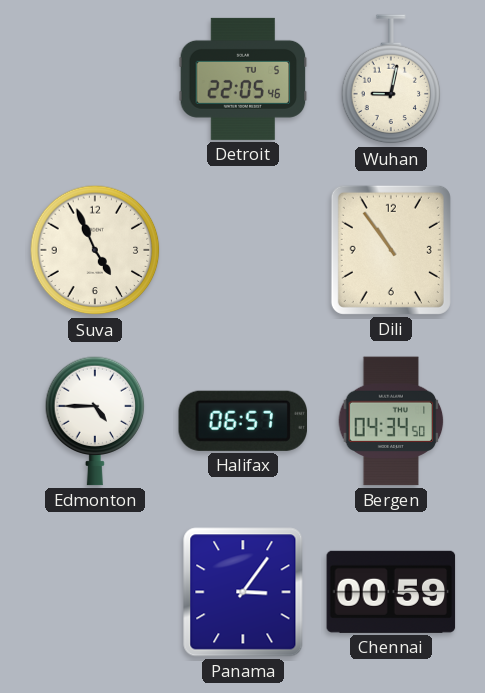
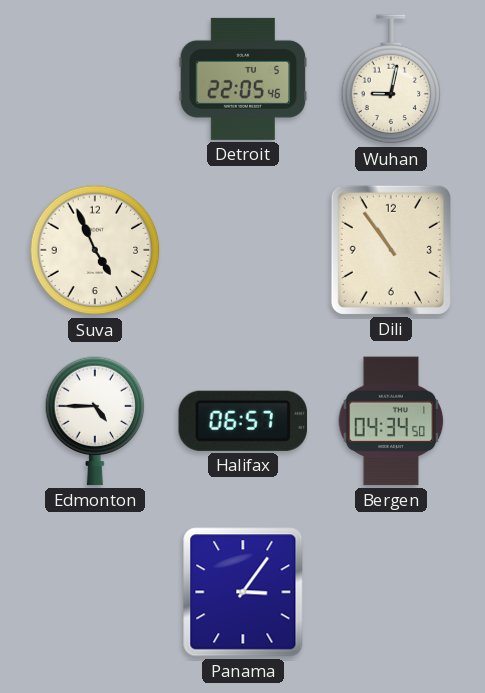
Chennai: 00:59 -> none
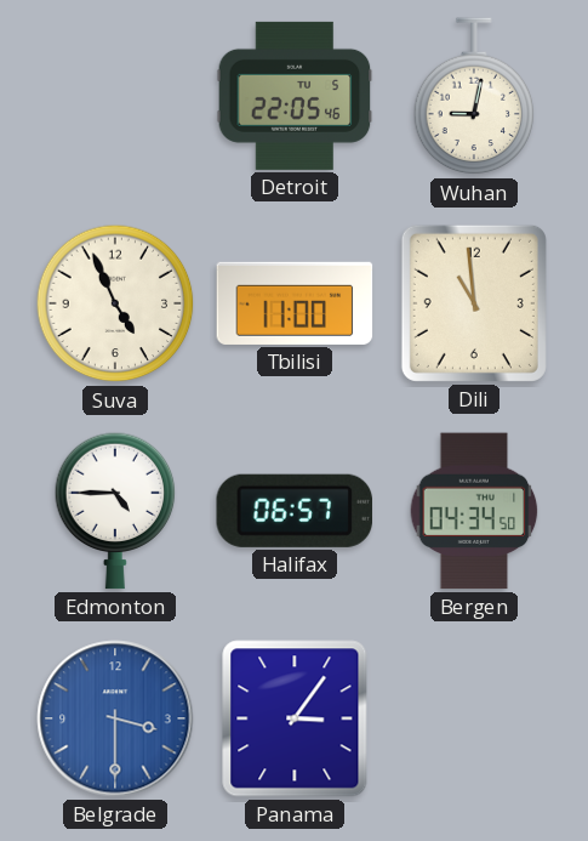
Tbilisi: none -> 11:00
Dili: 10:54 -> 10:59
Belgrade: none -> 3:30
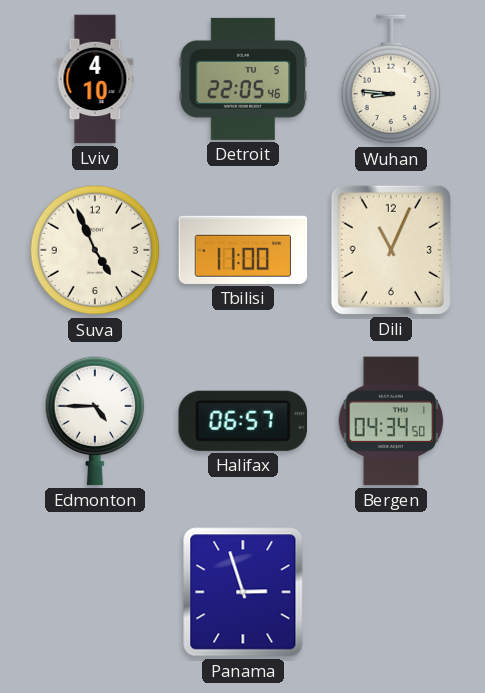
Lviv: none -> 4:10
Wuhan: 9:02 -> 8:46
Dili: 10:59 -> 11:04
Belgrade: 3:30 -> none
Panama: 3:06 -> 2:57
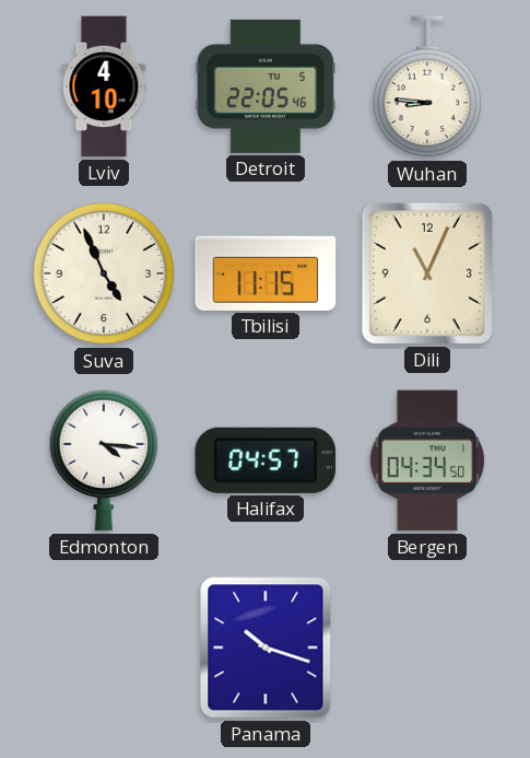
Tbilisi: 11:00 -> 11:15
Edmonton: 4:45 -> 4:16
Halifax: 06:57 -> 04:57
Panama: 2:57 -> 10:18
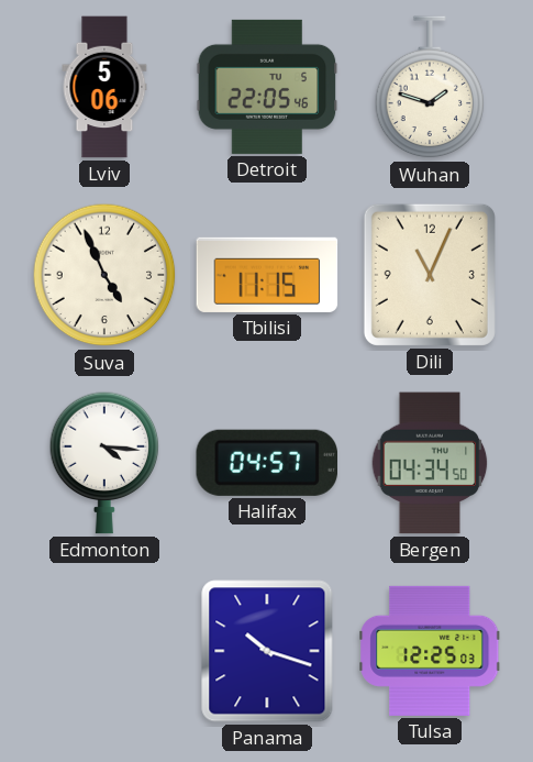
Lviv: 4:10 -> 5:06
Wuhan: 8:46 -> 1:48
Tulsa: none -> 12:25
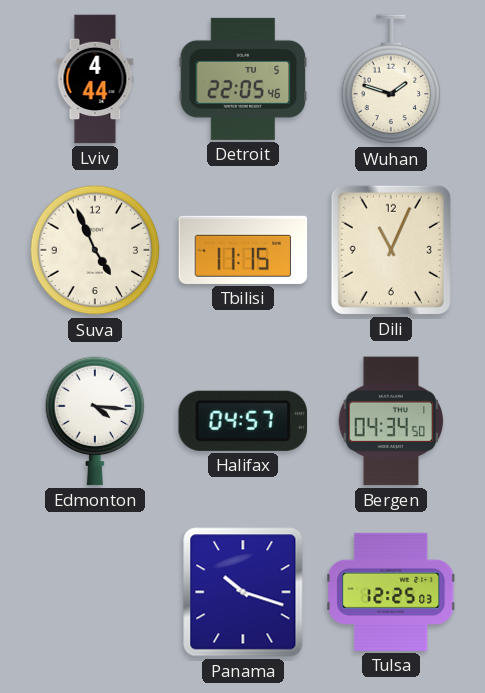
Lviv: 5:06 -> 4:44
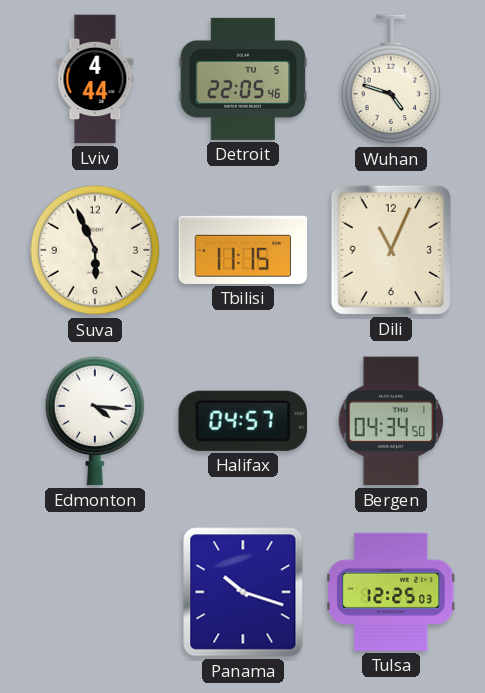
Wuhan: 1:48 -> 4:48
Suva: 4:56 -> 5:56
